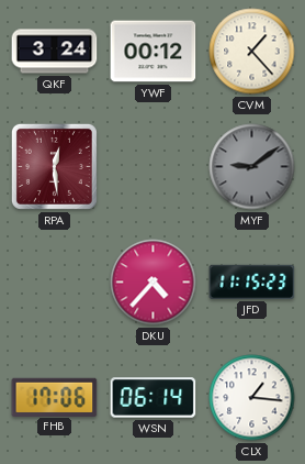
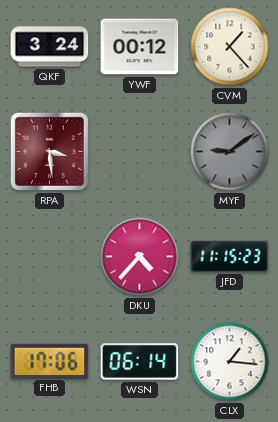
RPA: 12:29 -> 3:29
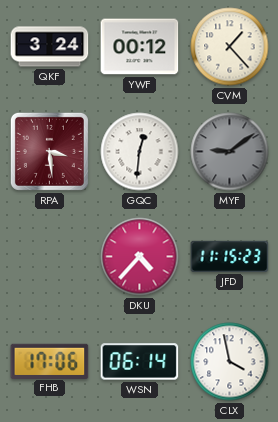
GQC: none -> 12:31
CLX: 1:16 -> 3:58
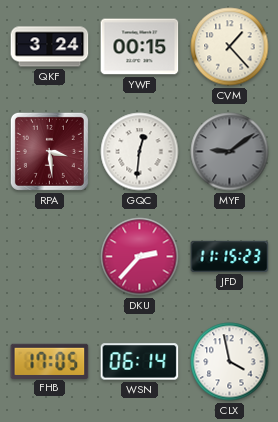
YWF: 00:12 -> 00:15
DKU: 4:37 -> 2:37
FHB: 17:06 -> 17:05
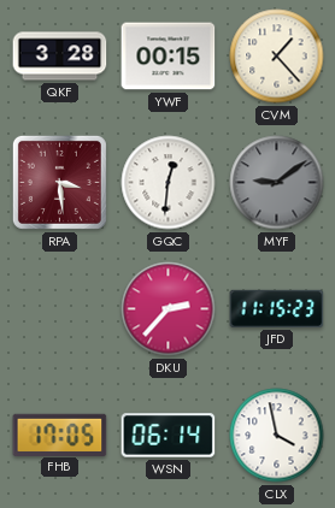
QKF: 3:24 -> 3:28
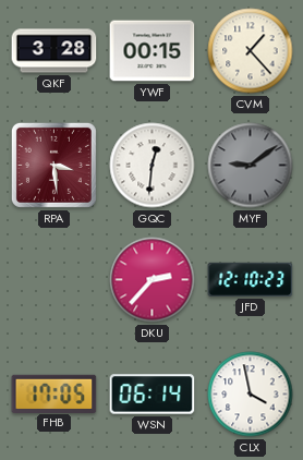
JFD: 11:15 -> 12:10
